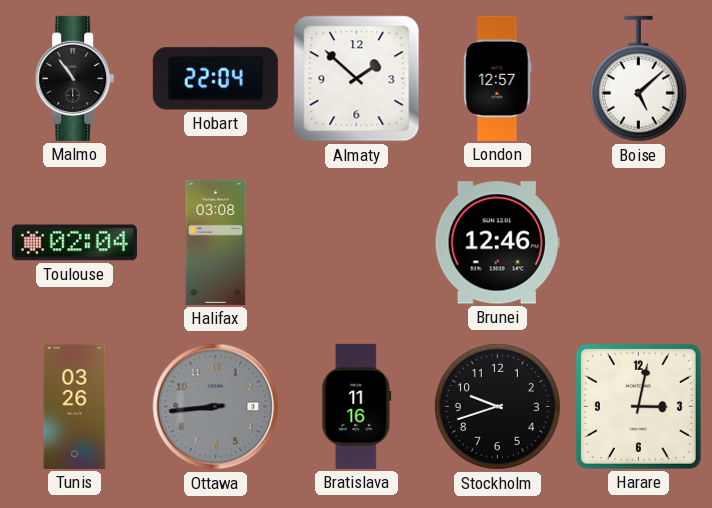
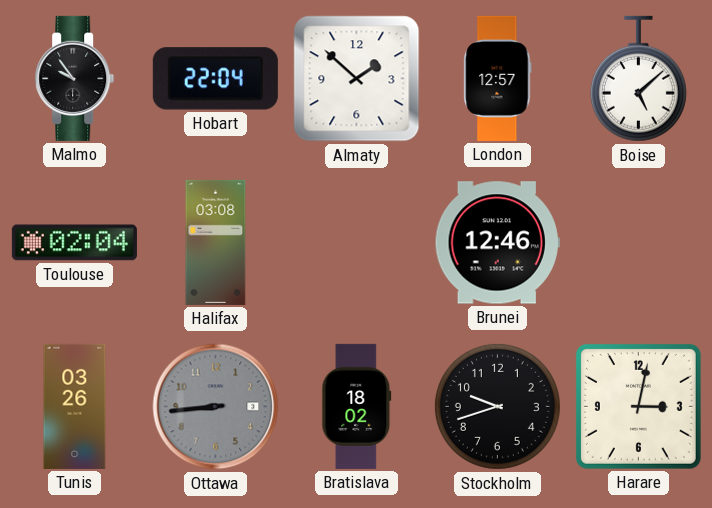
Malmo: 10:54 -> 9:54
Bratislava: 11:16 -> 18:02
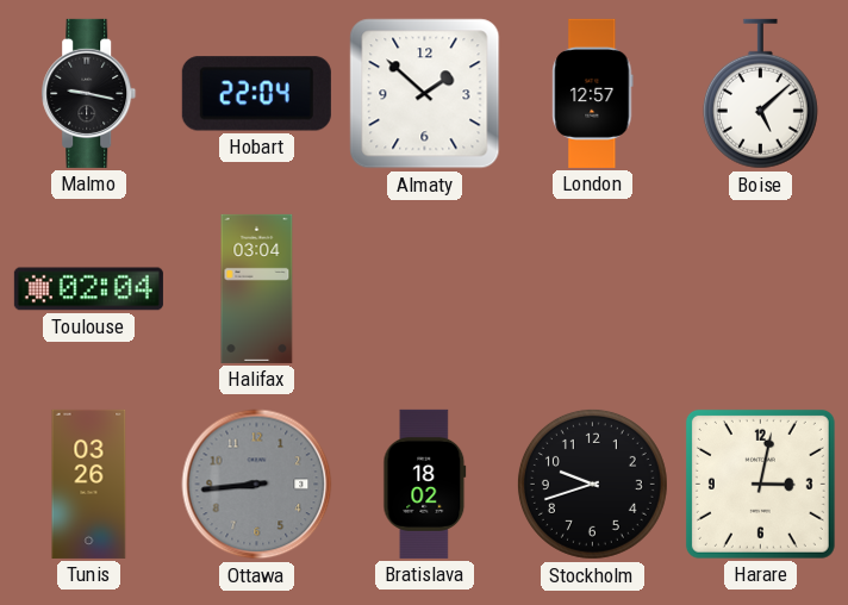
Malmo: 9:54 -> 9:17
Halifax: 03:08 -> 03:04
Brunei: 12:46 -> none
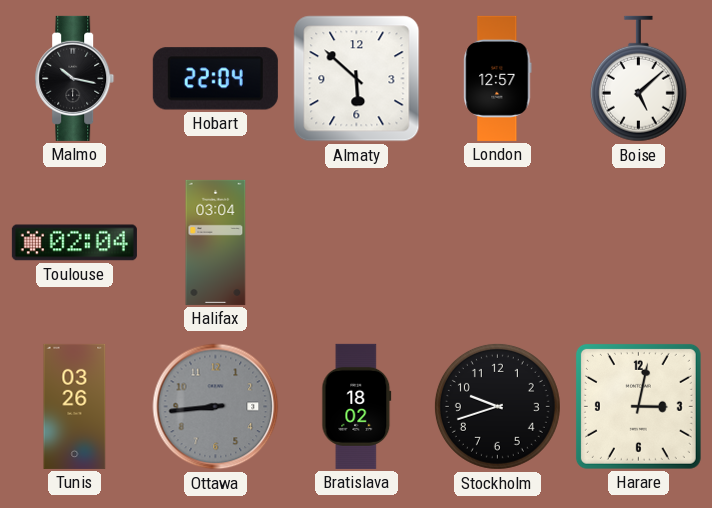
Malmo: 9:17 -> 10:17
Almaty: 1:52 -> 5:52
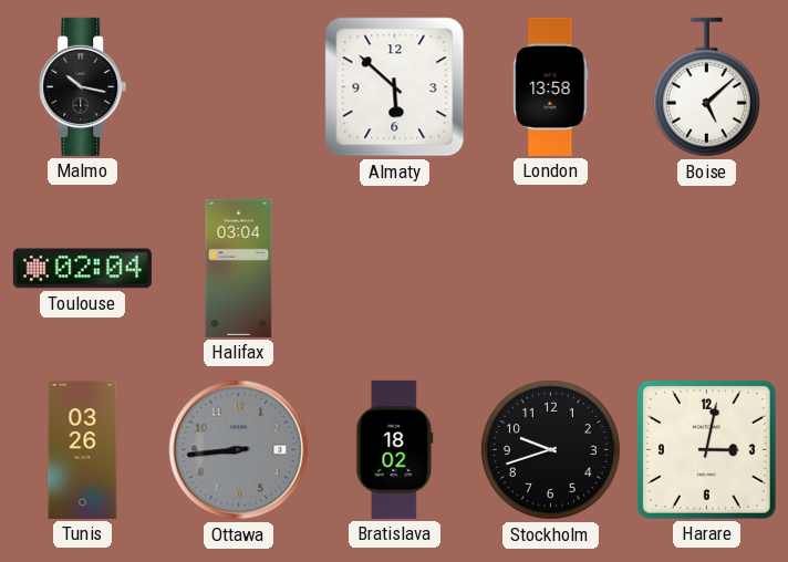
Hobart: 22:04 -> none
London: 12:57 -> 13:58
